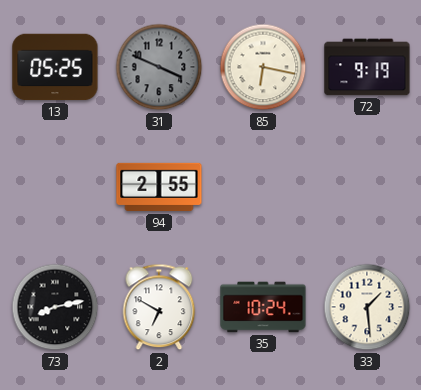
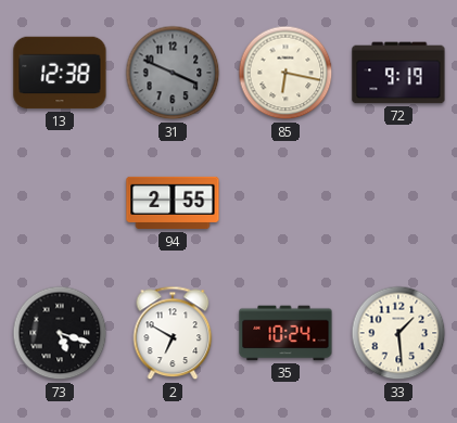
13: 05:25 -> 12:38
73: 8:13 -> 5:18
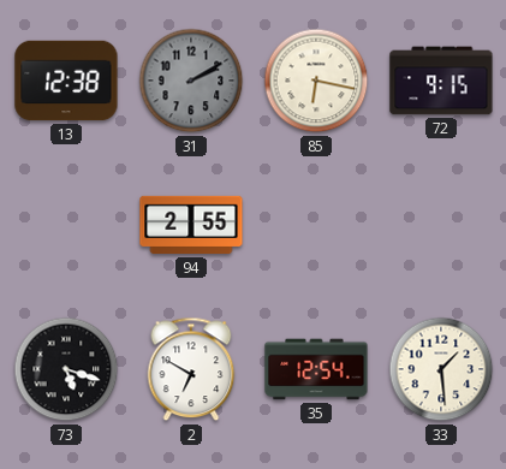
31: 3:49 -> 2:10
72: 9:19 -> 9:15
35: 10:24 -> 12:54
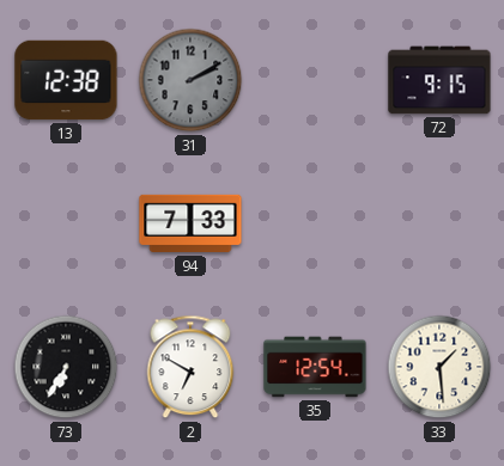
85: 6:17 -> none
94: 2:55 -> 7:33
73: 5:18 -> 6:35
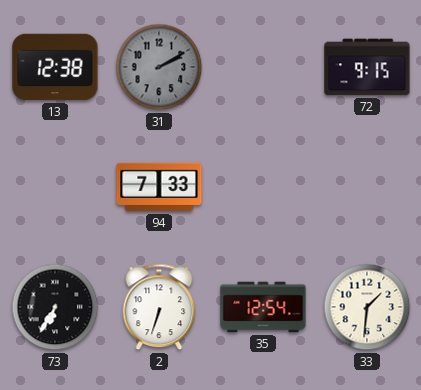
2: 6:50 -> 6:33
33: 1:29 -> 1:31
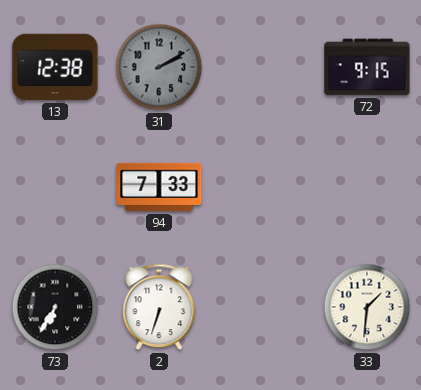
35: 12:54 -> none
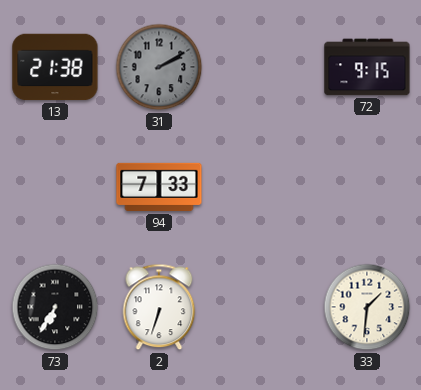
13: 12:38 -> 21:38
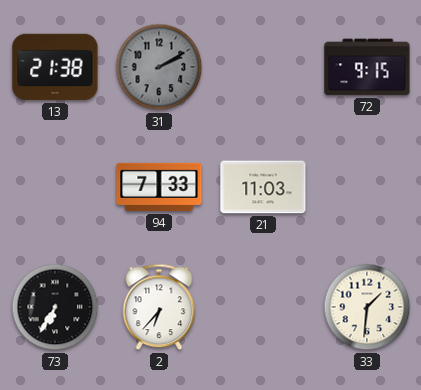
21: none -> 11:03
2: 6:33 -> 6:37
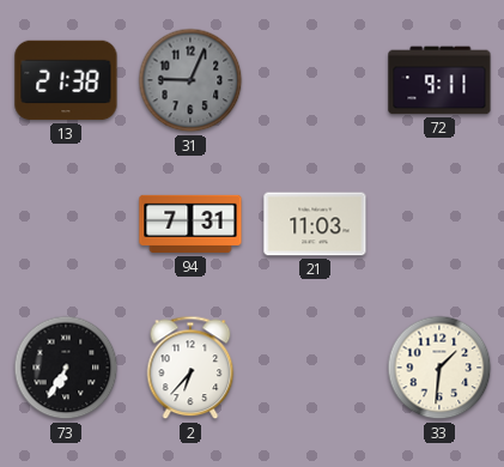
31: 2:10 -> 9:04
72: 9:15 -> 9:11
94: 7:33 -> 7:31
